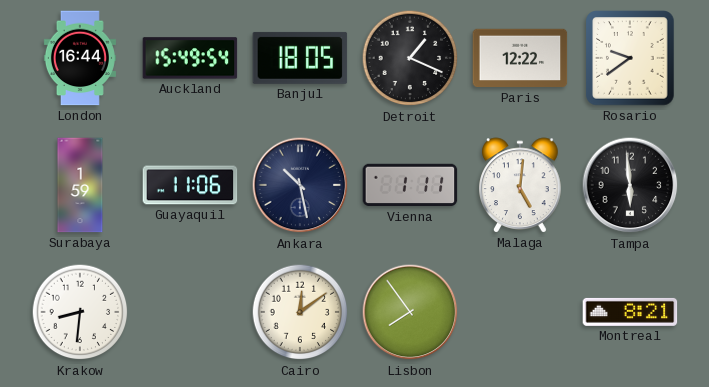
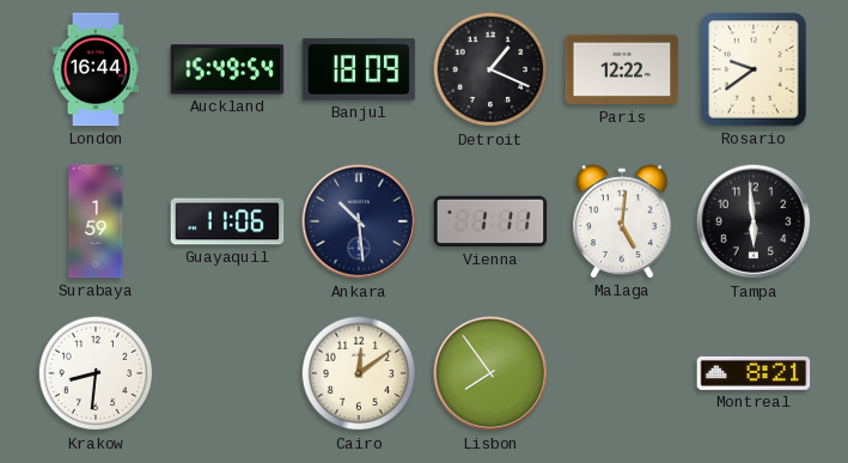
Banjul: 18:05 -> 18:09
Ankara: 10:28 -> 10:29
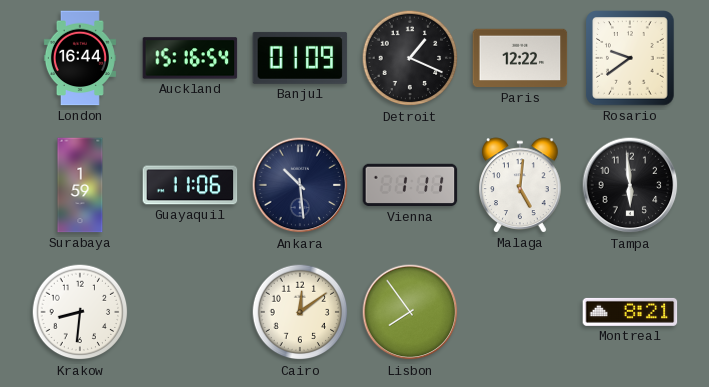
Auckland: 15:49 -> 15:16
Banjul: 18:09 -> 01:09
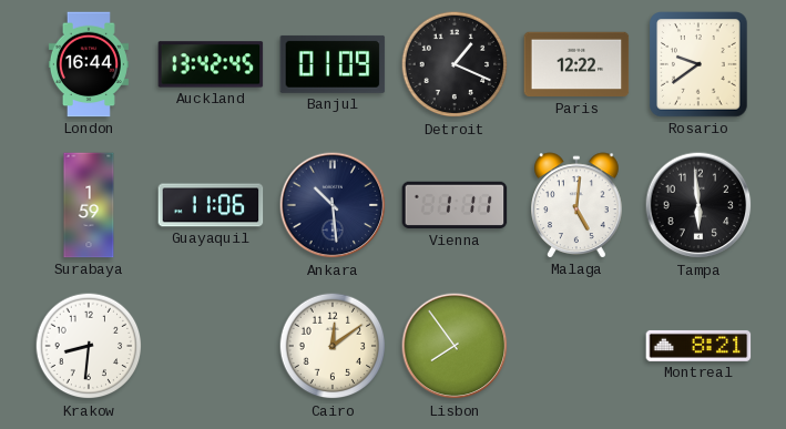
Auckland: 15:16 -> 13:42
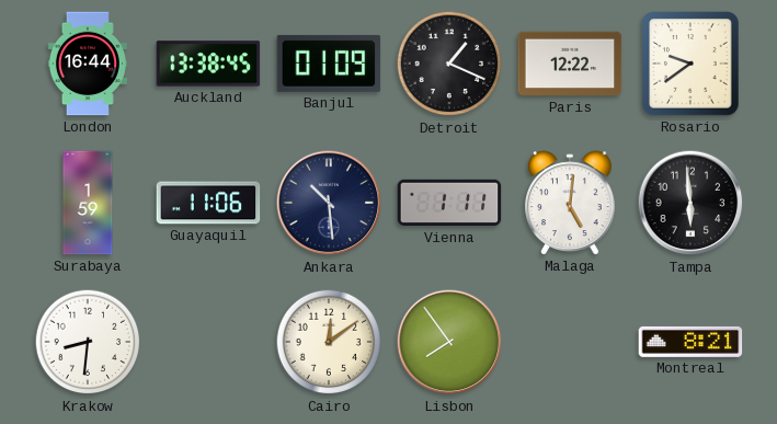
Auckland: 13:42 -> 13:38
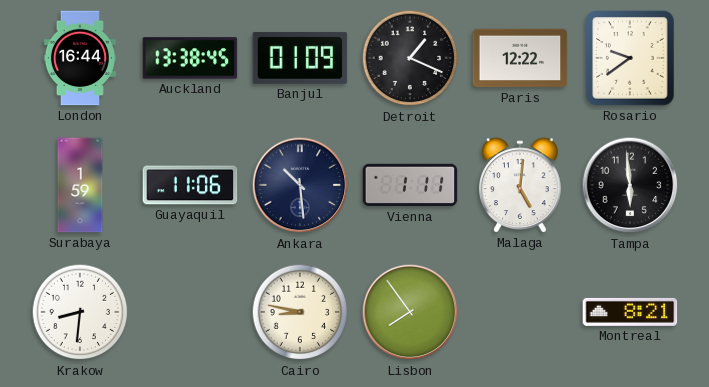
Cairo: 12:09 -> 8:47
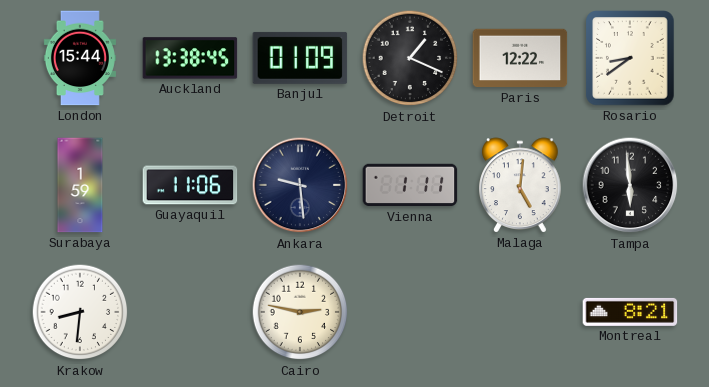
London: 16:44 -> 15:44
Rosario: 9:39 -> 8:39
Ankara: 10:29 -> 9:29
Cairo: 8:47 -> 2:47
Lisbon: 7:54 -> none
